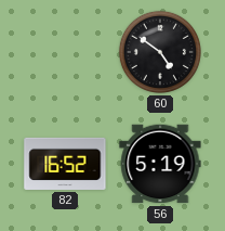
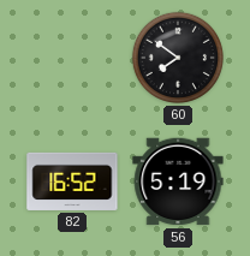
60: 4:51 -> 7:51
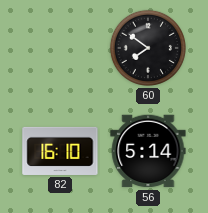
82: 16:52 -> 16:10
56: 5:19 -> 5:14
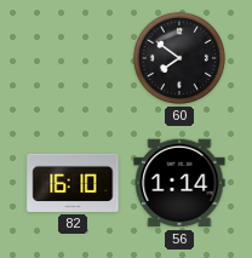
56: 5:14 -> 1:14
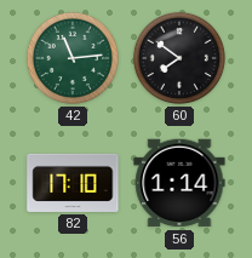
42: none -> 11:14
82: 16:10 -> 17:10
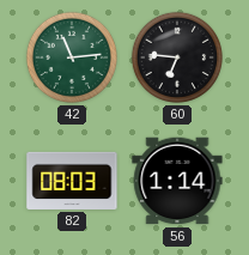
60: 7:51 -> 6:46
82: 17:10 -> 08:03
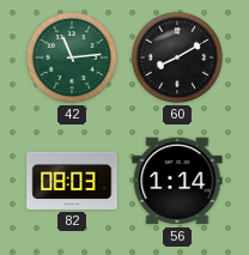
60: 6:46 -> 8:10
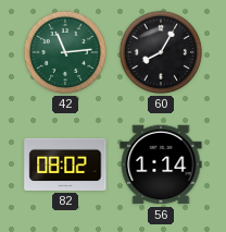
60: 8:10 -> 8:05
82: 08:03 -> 08:02
